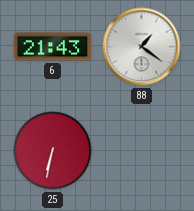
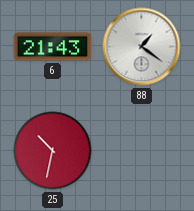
25: 6:32 -> 10:32
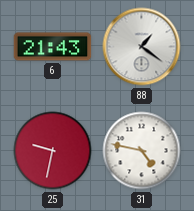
25: 10:32 -> 9:32
31: none -> 4:47
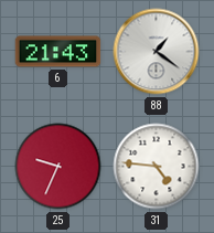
25: 9:32 -> 9:34
31: 4:47 -> 4:46
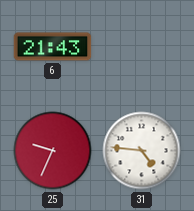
88: 1:21 -> none
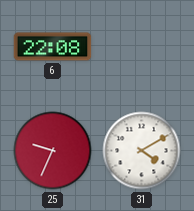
6: 21:43 -> 22:08
31: 4:46 -> 4:10
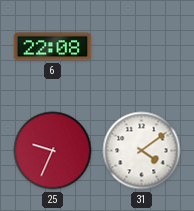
31: 4:10 -> 4:09
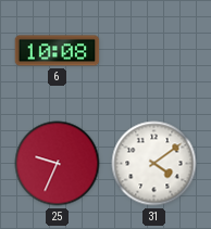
6: 22:08 -> 10:08
